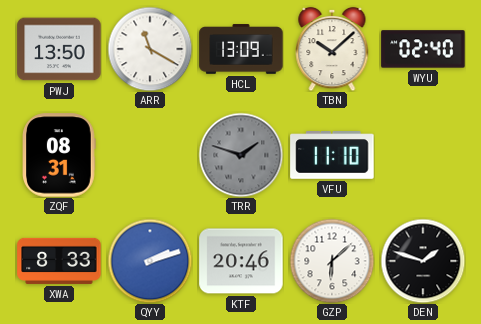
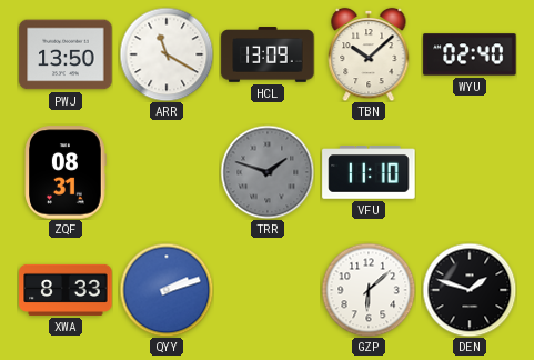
KTF: 20:46 -> none
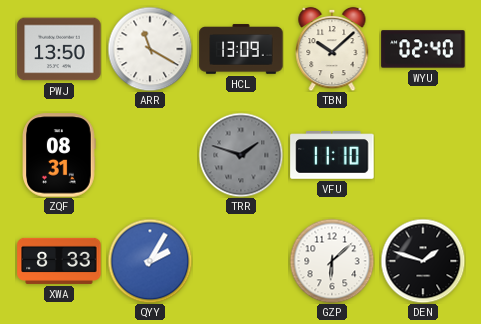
QYY: 2:12 -> 2:05
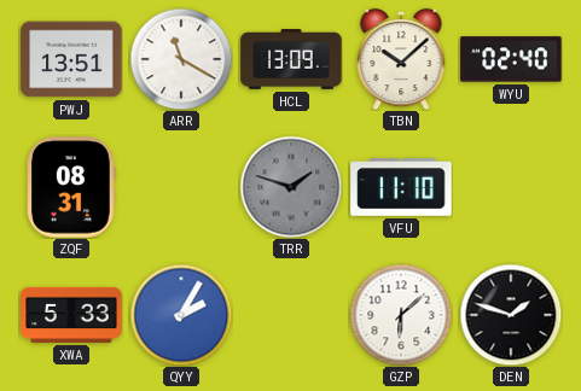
PWJ: 13:50 -> 13:51
XWA: 8:33 -> 5:33
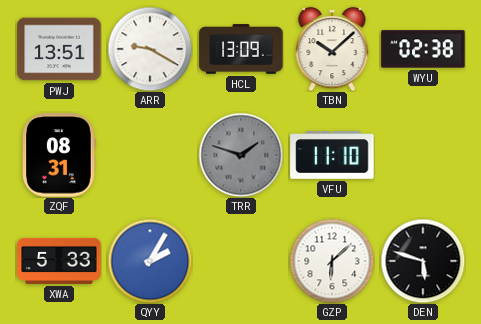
ARR: 11:20 -> 9:20
WYU: 02:40 -> 02:38
DEN: 1:48 -> 5:48
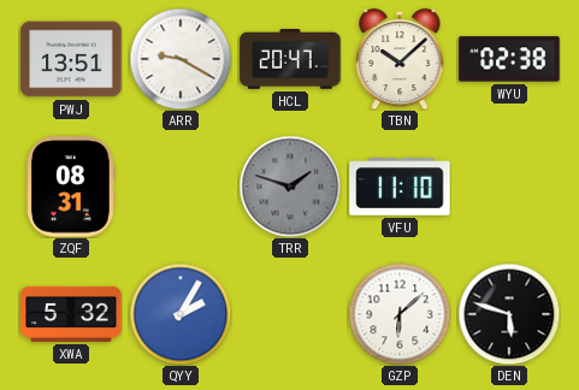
HCL: 13:09 -> 20:47
XWA: 5:33 -> 5:32
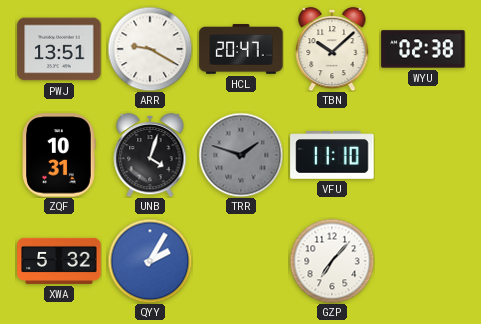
ZQF: 08:31 -> 10:31
UNB: none -> 4:03
GZP: 6:08 -> 7:07
DEN: 5:48 -> none
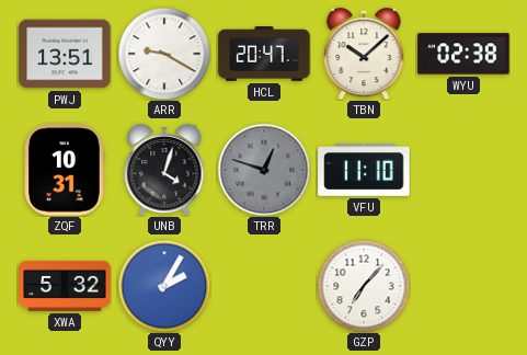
TRR: 1:48 -> 12:48
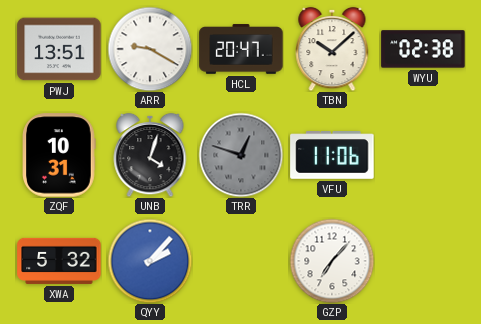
VFU: 11:10 -> 11:06
QYY: 2:05 -> 2:07
